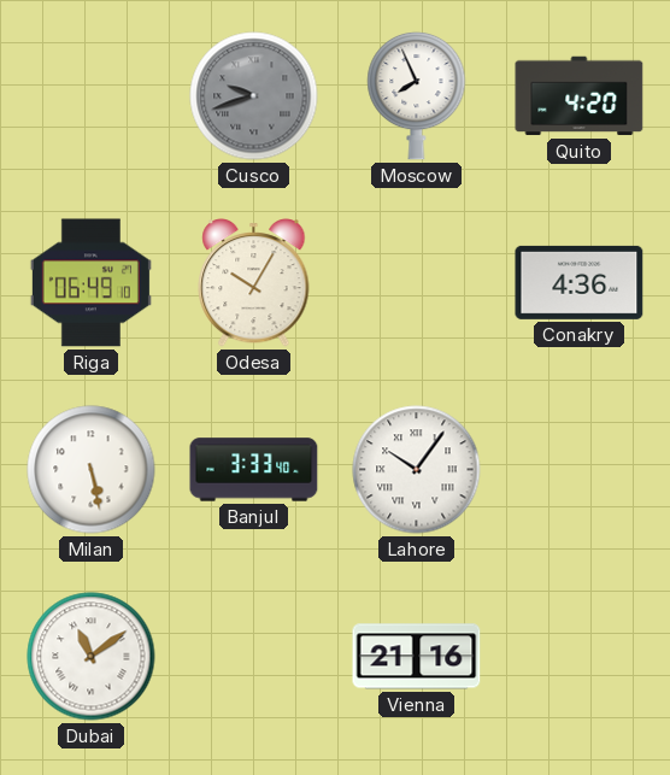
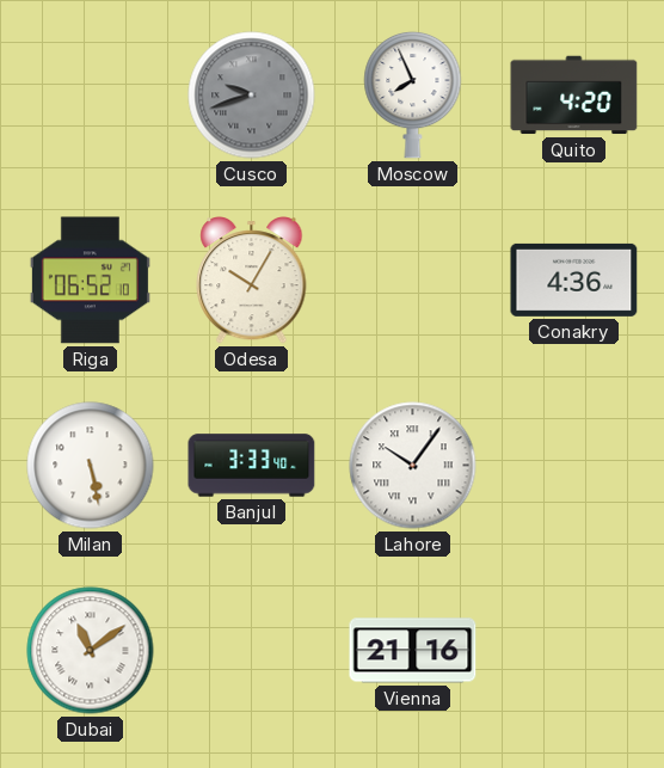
Riga: 06:49 -> 06:52
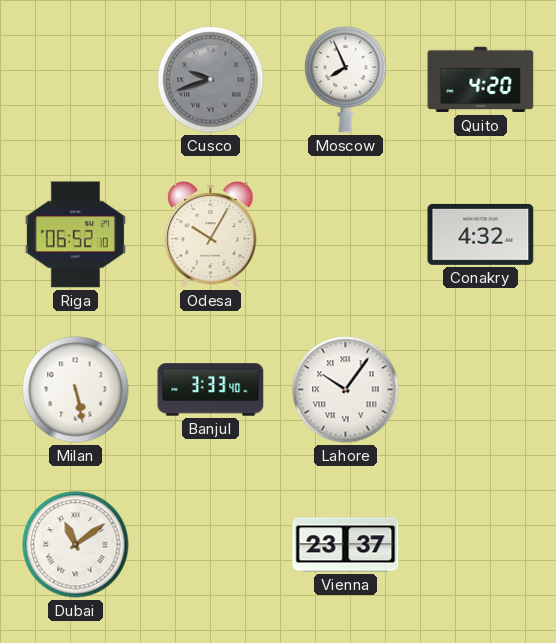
Conakry: 4:36 -> 4:32
Vienna: 21:16 -> 23:37
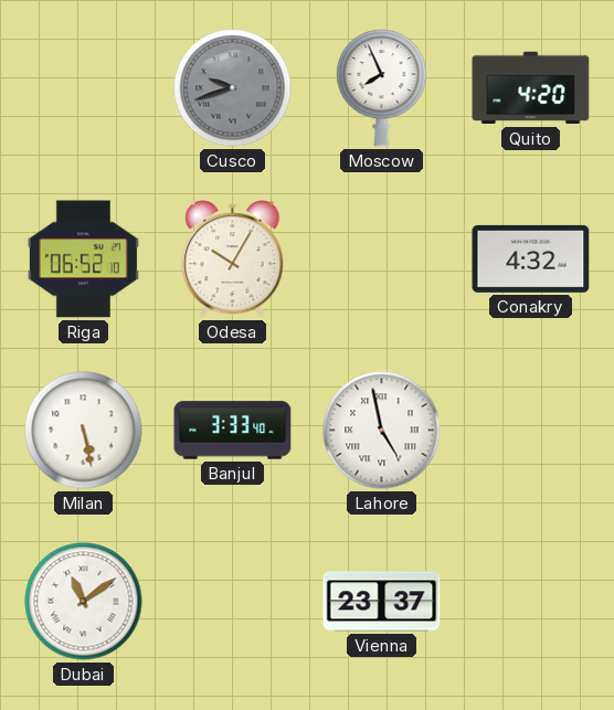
Lahore: 10:06 -> 4:58
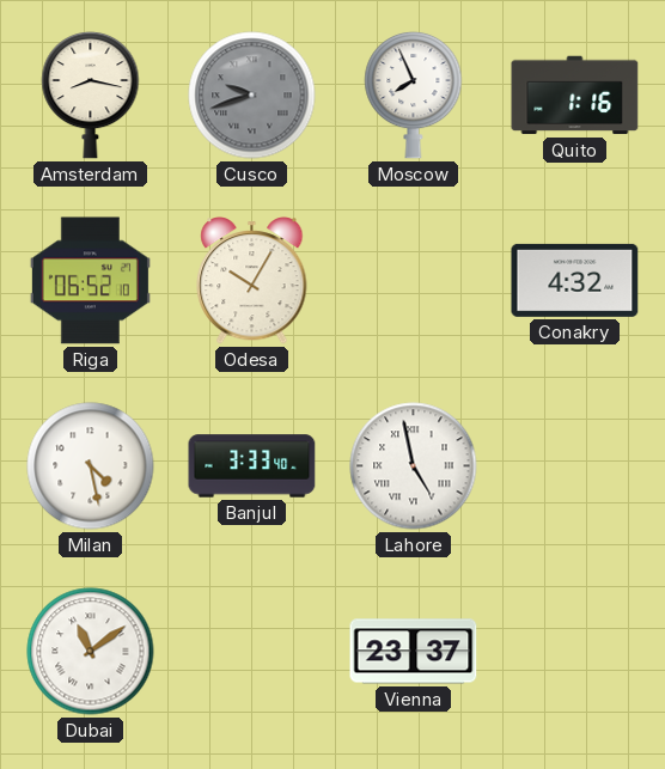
Amsterdam: none -> 8:17
Quito: 4:20 -> 1:16
Milan: 5:28 -> 4:28
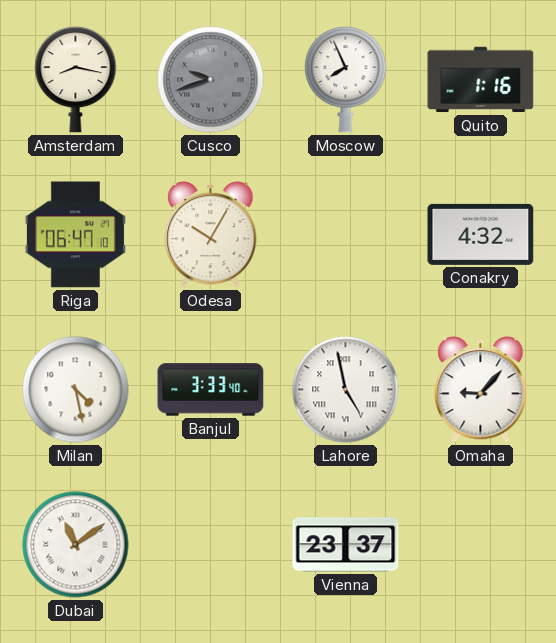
Riga: 06:52 -> 06:47
Omaha: none -> 9:07
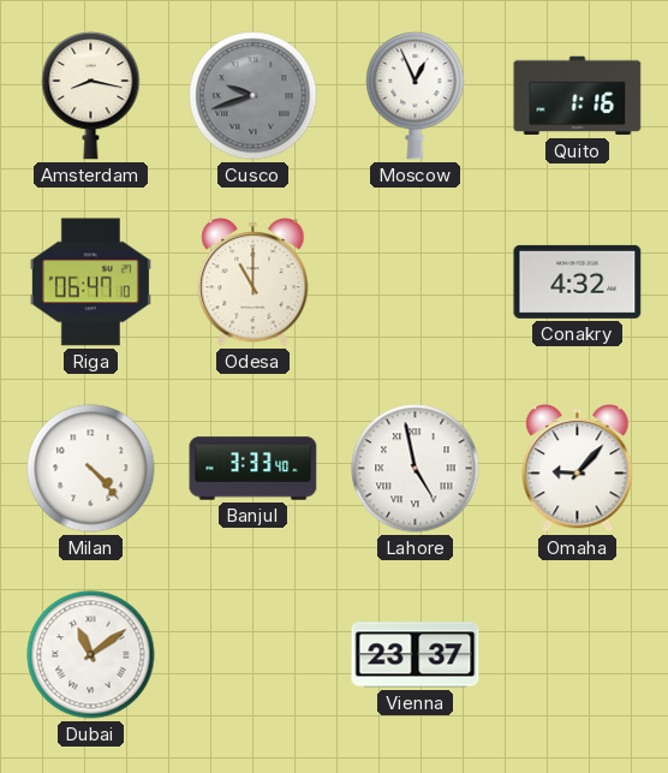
Moscow: 7:56 -> 12:56
Odesa: 10:05 -> 11:00
Milan: 4:28 -> 4:23
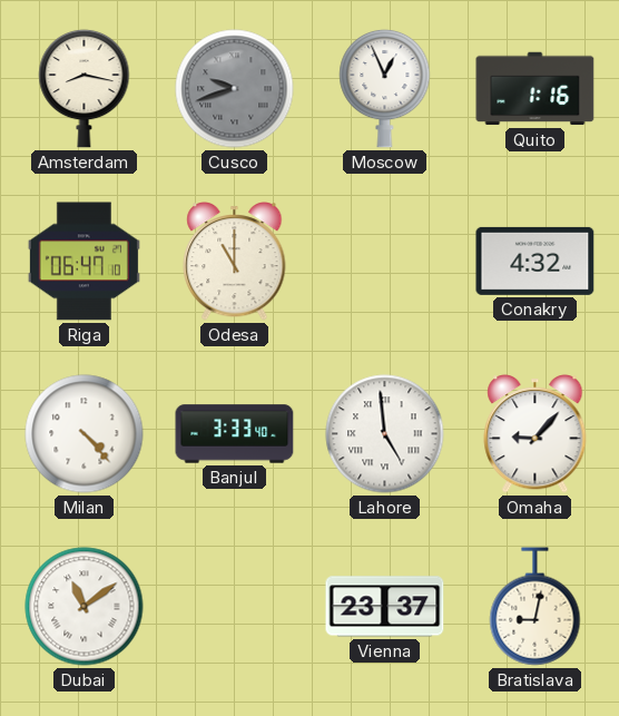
Lahore: 4:58 -> 4:59
Bratislava: none -> 9:02
